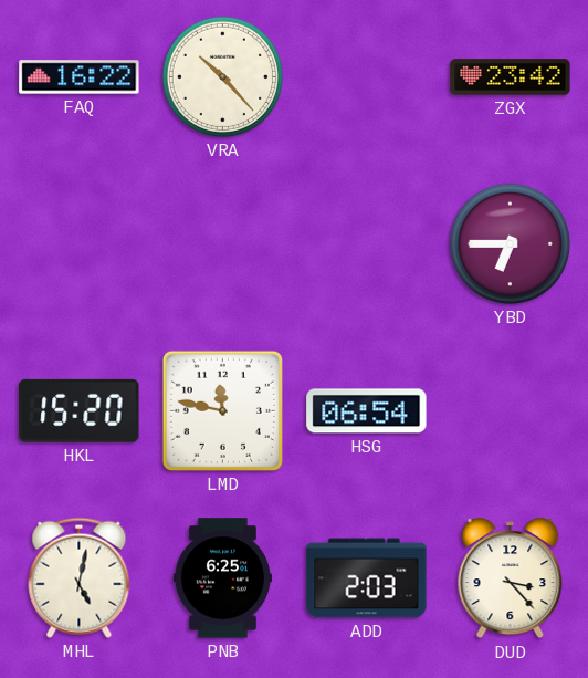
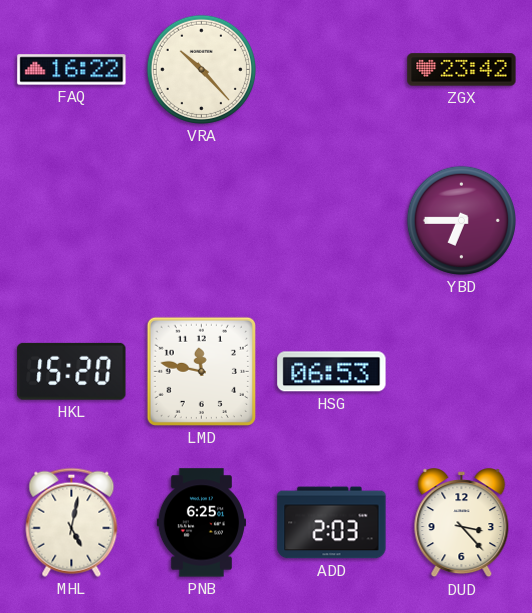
HSG: 06:54 -> 06:53
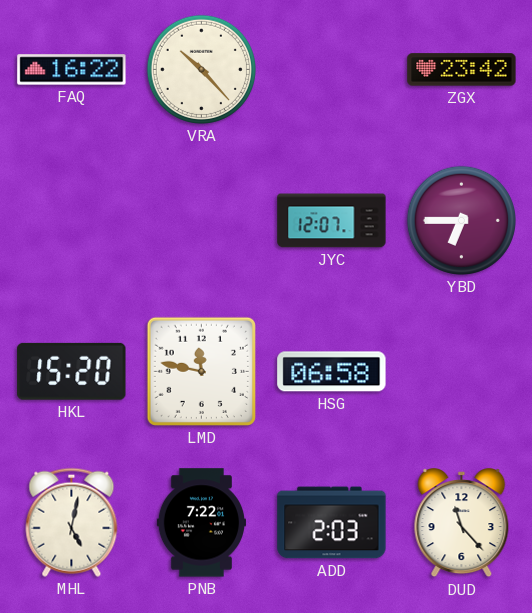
JYC: none -> 12:07
HSG: 06:53 -> 06:58
PNB: 6:25 -> 7:22
DUD: 3:23 -> 11:23
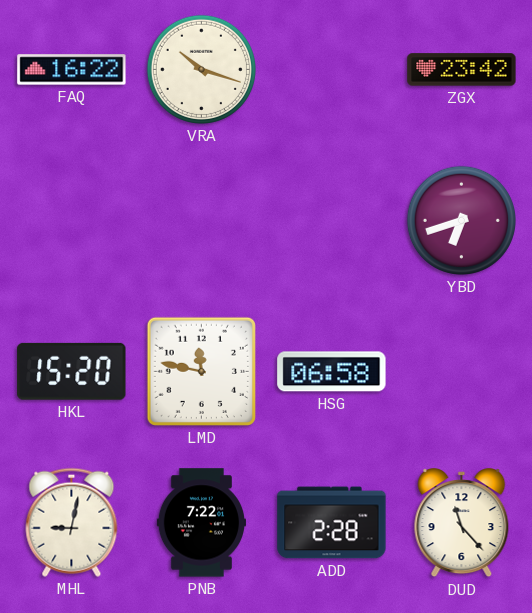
VRA: 10:23 -> 10:18
JYC: 12:07 -> none
YBD: 6:45 -> 6:42
MHL: 5:02 -> 9:02
ADD: 2:03 -> 2:28
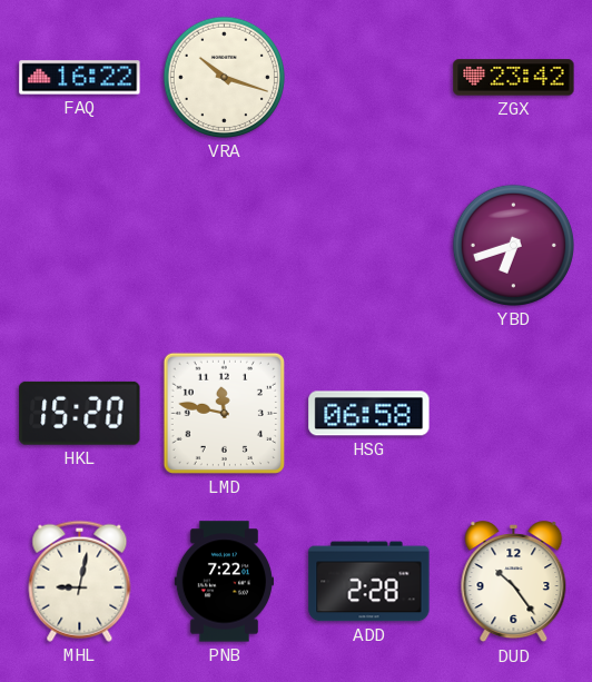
DUD: 11:23 -> 10:24
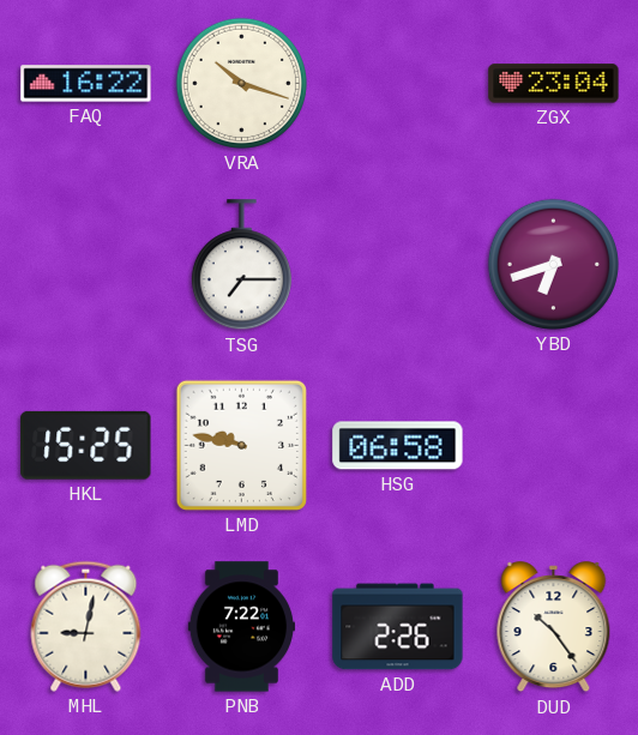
ZGX: 23:42 -> 23:04
TSG: none -> 7:15
HKL: 15:20 -> 15:25
LMD: 11:47 -> 9:47
ADD: 2:28 -> 2:26
